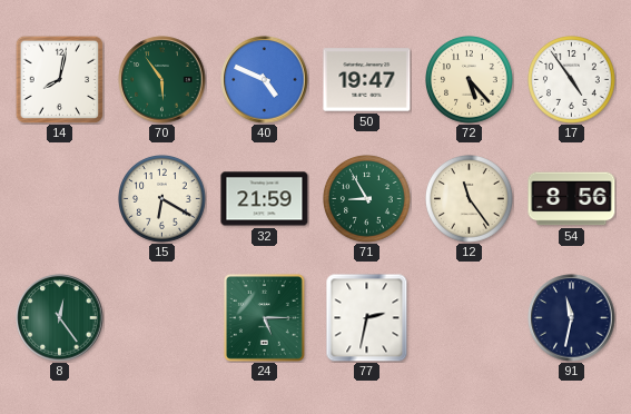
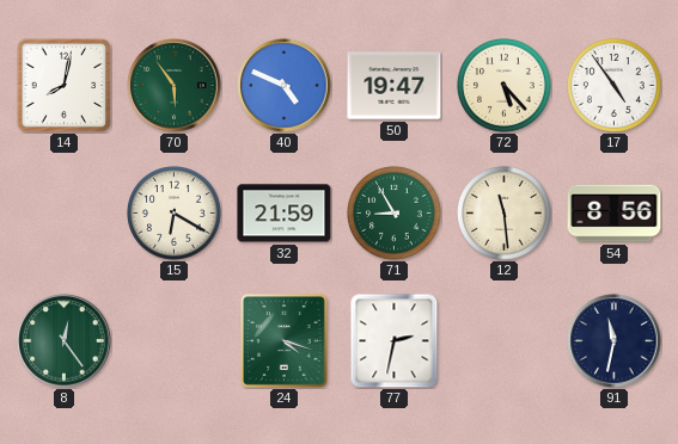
12: 11:24 -> 11:29
24: 5:15 -> 4:18
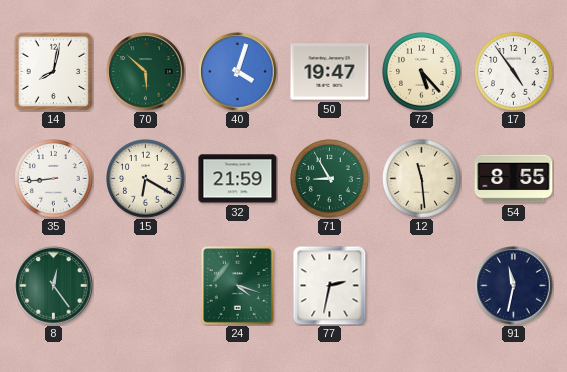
70: 5:54 -> 5:52
40: 4:49 -> 4:03
35: none -> 8:44
54: 8:56 -> 8:55
